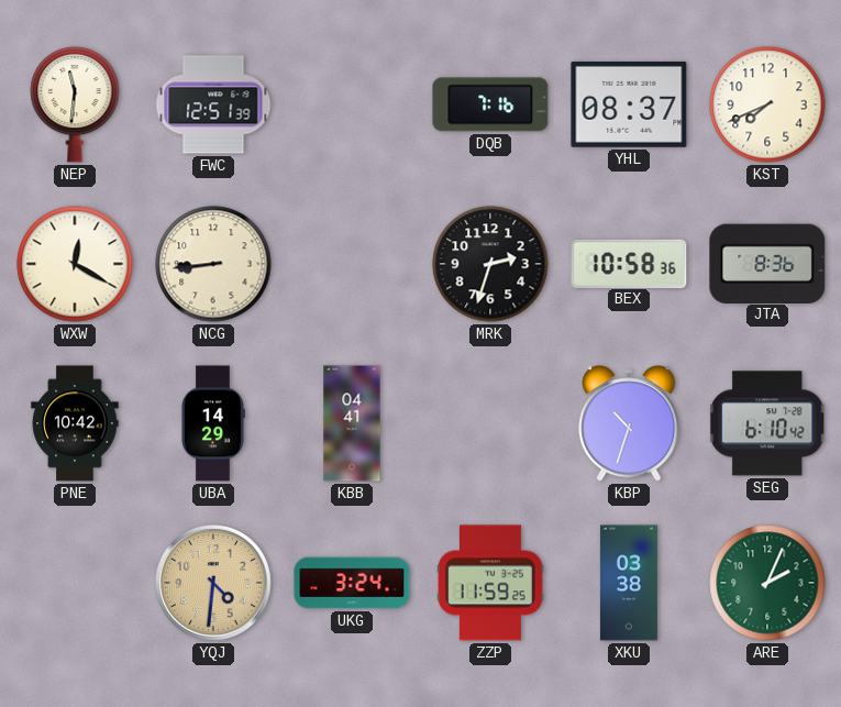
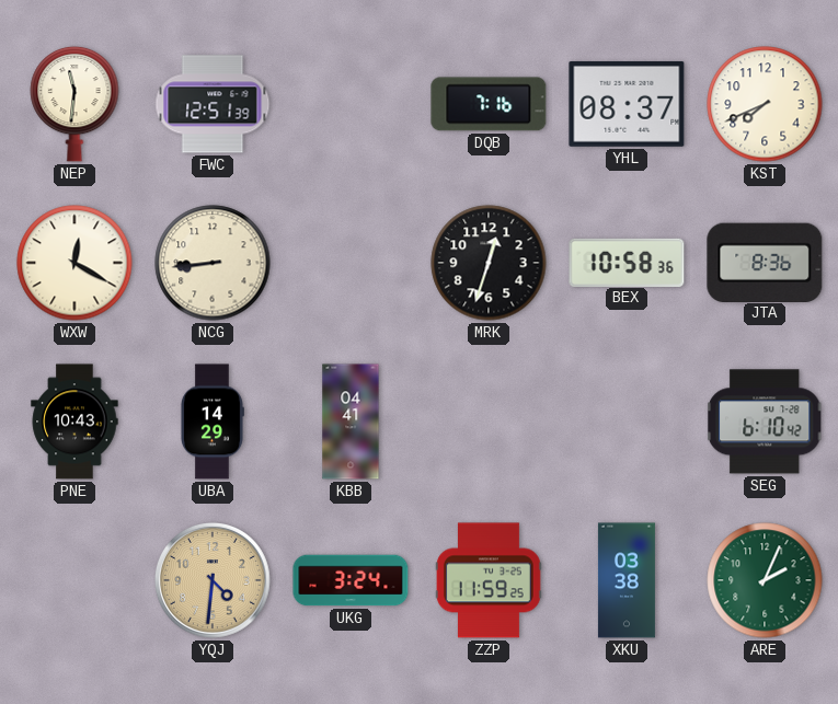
MRK: 2:33 -> 12:33
PNE: 10:42 -> 10:43
KBP: 10:33 -> none
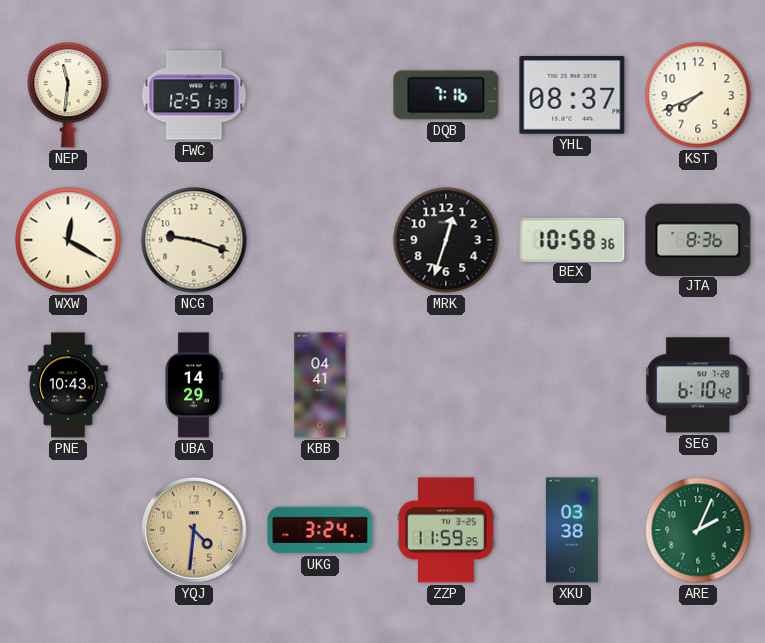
NCG: 8:44 -> 9:18
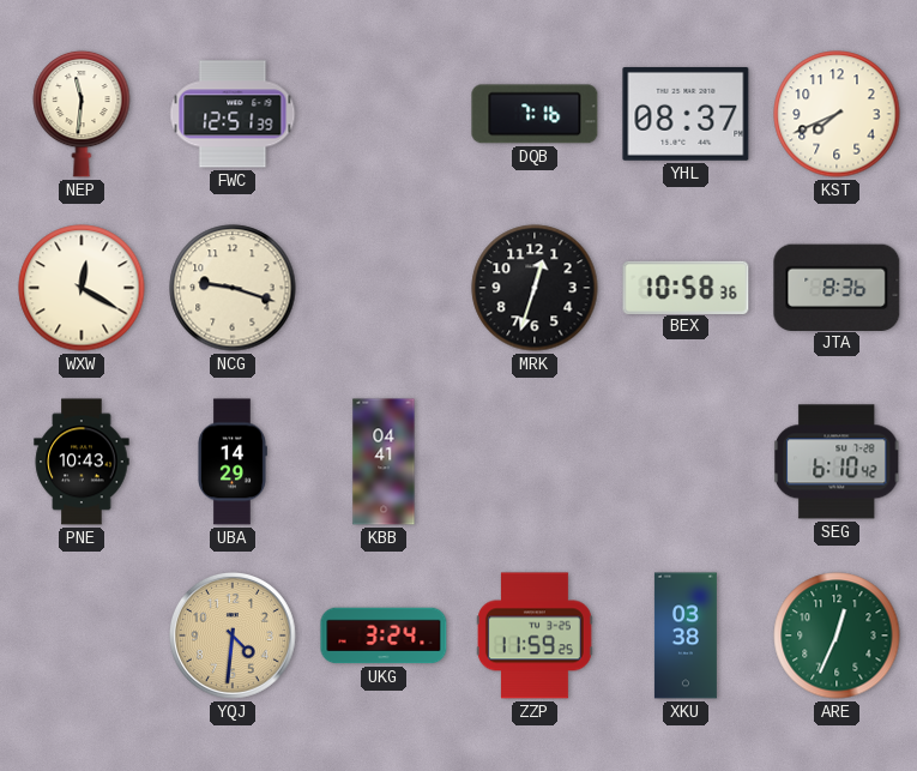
ARE: 2:04 -> 12:34
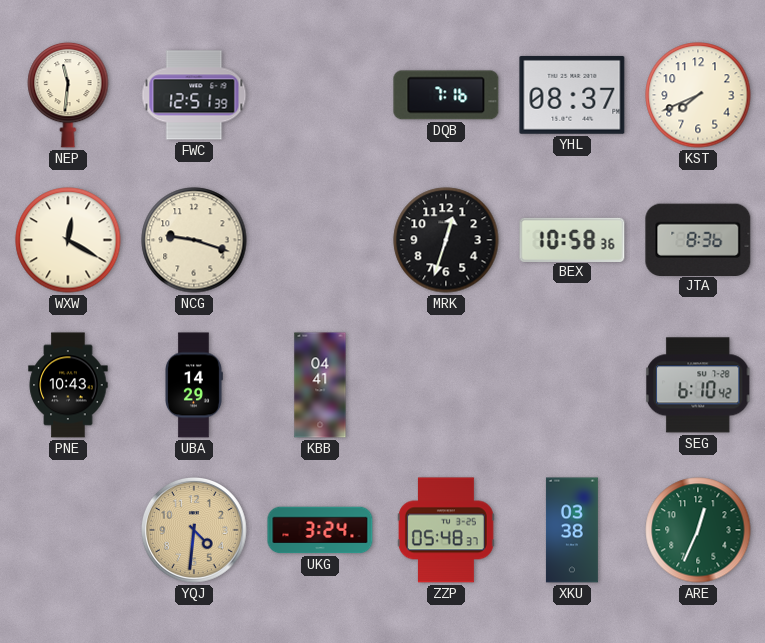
ZZP: 11:59 -> 05:48
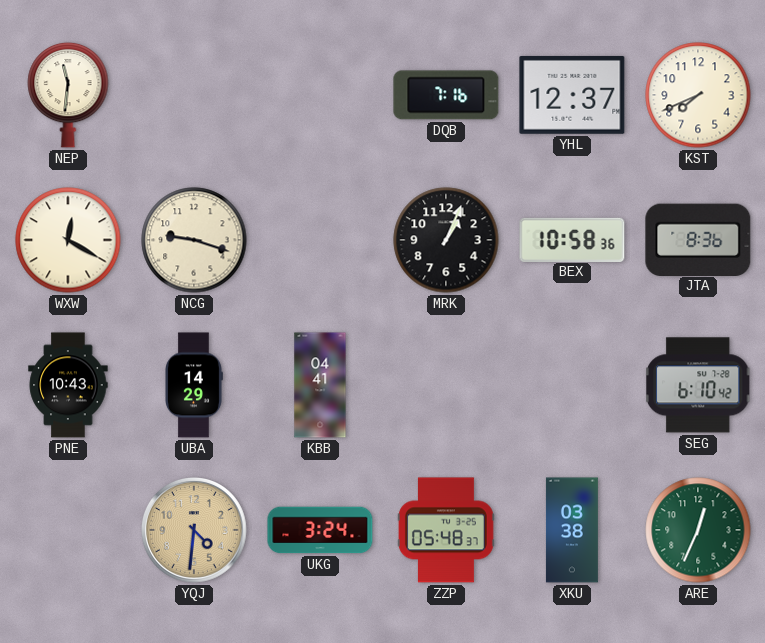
FWC: 12:51 -> none
YHL: 08:37 -> 12:37
MRK: 12:33 -> 1:04
